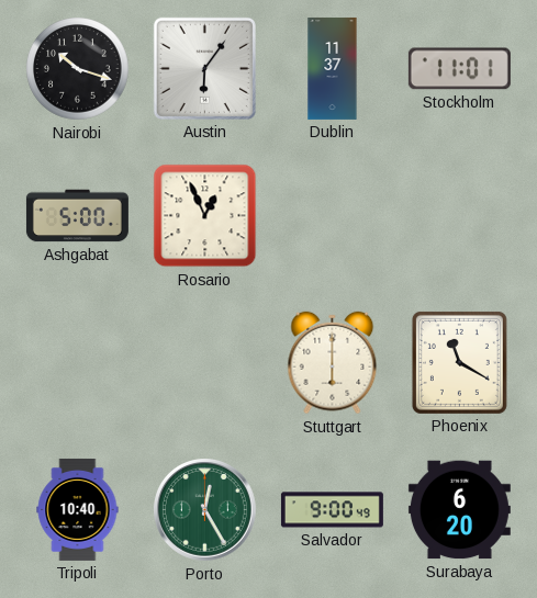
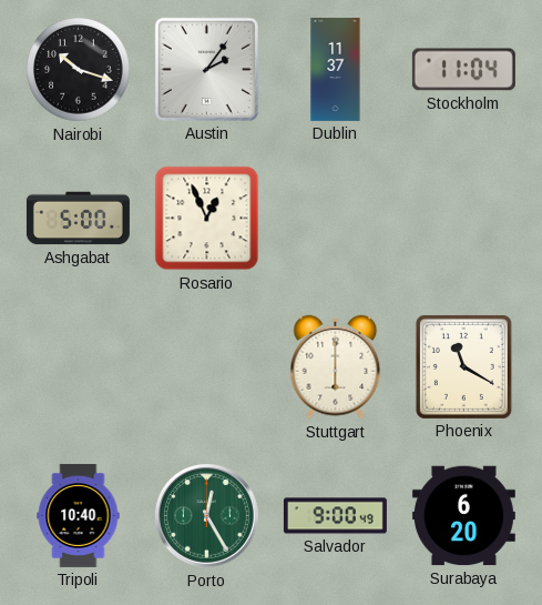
Austin: 6:06 -> 2:06
Stockholm: 11:01 -> 11:04
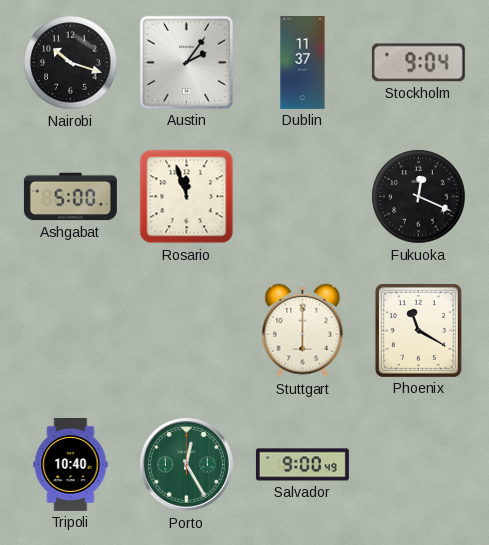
Stockholm: 11:04 -> 9:04
Rosario: 12:56 -> 11:57
Fukuoka: none -> 12:19
Surabaya: 6:20 -> none
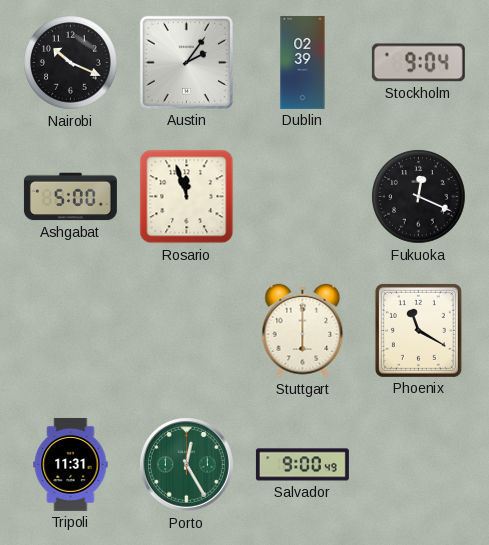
Nairobi: 10:18 -> 10:19
Dublin: 11:37 -> 02:39
Tripoli: 10:40 -> 11:31
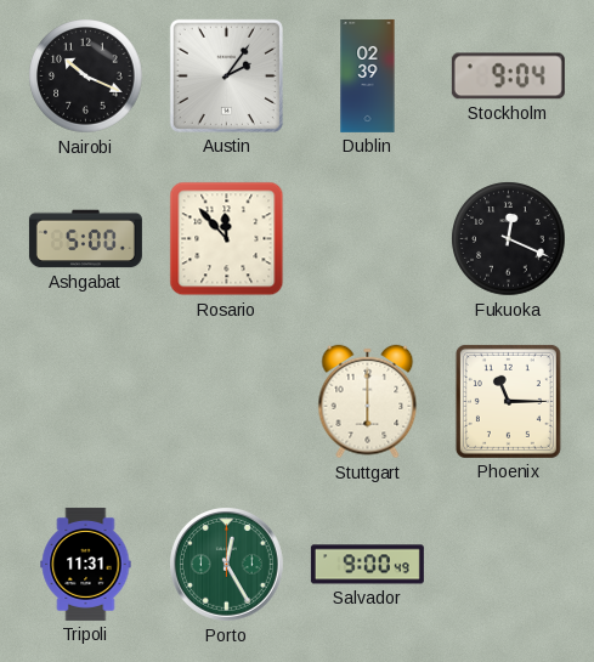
Rosario: 11:57 -> 11:53
Phoenix: 11:20 -> 11:15
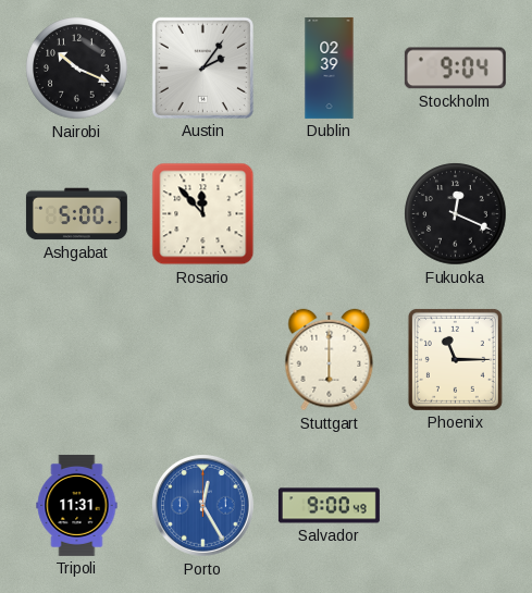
Porto dial: green -> blue
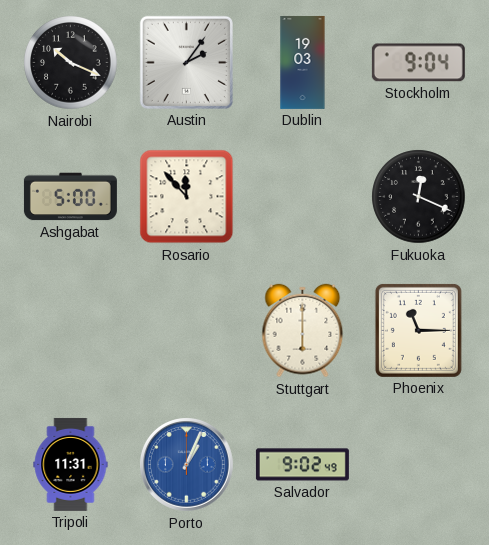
Dublin: 02:39 -> 19:03
Porto: 12:25 -> 1:04
Salvador: 9:00 -> 9:02
